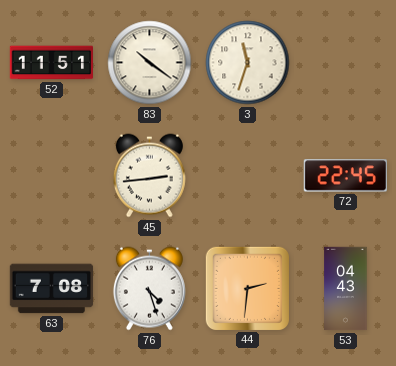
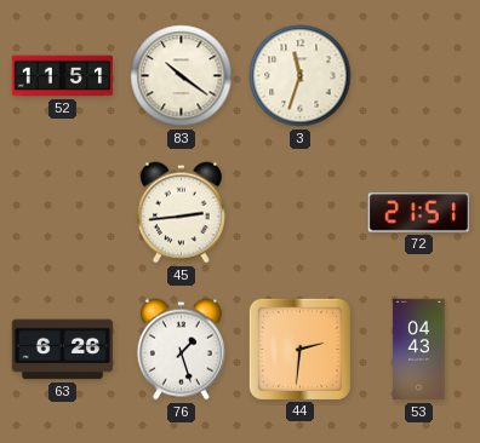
72: 22:45 -> 21:51
63: 7:08 -> 6:26
76: 4:27 -> 1:27
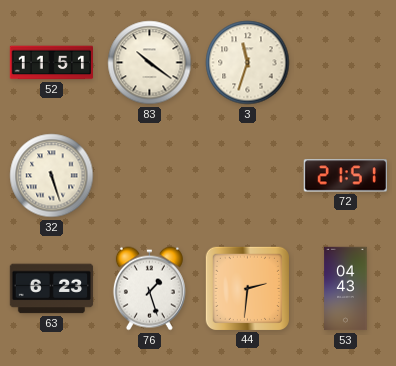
32: none -> 5:27
45: 2:44 -> none
63: 6:26 -> 6:23
